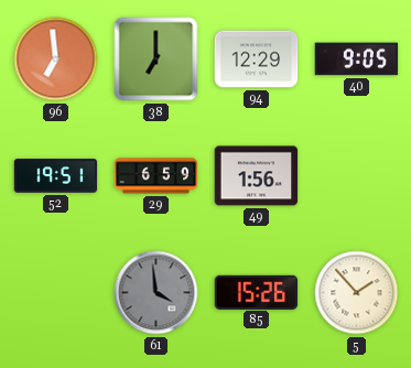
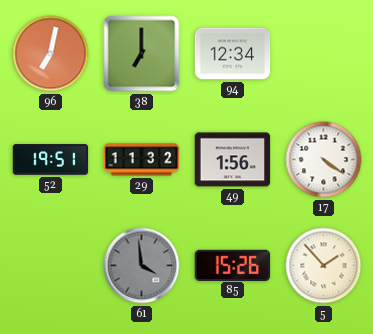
96: 6:59 -> 7:02
94: 12:29 -> 12:34
40: 9:05 -> none
29: 6:59 -> 11:32
17: none -> 4:21
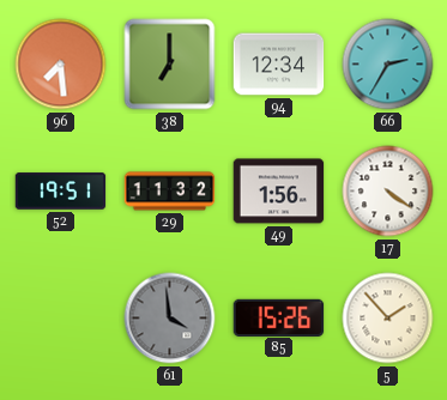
96: 7:02 -> 7:29
66: none -> 2:35
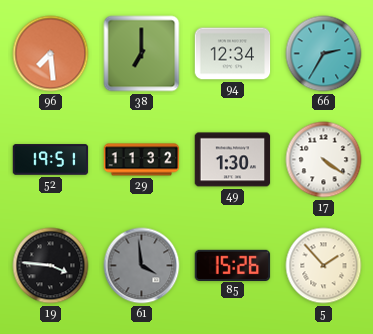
49: 1:56 -> 1:30
19: none -> 3:46
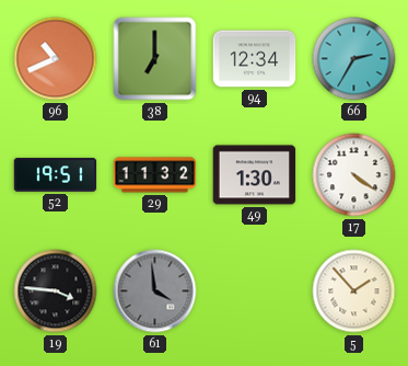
96: 7:29 -> 10:41
85: 15:26 -> none
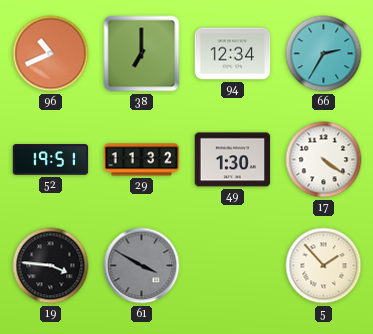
61: 3:59 -> 3:50
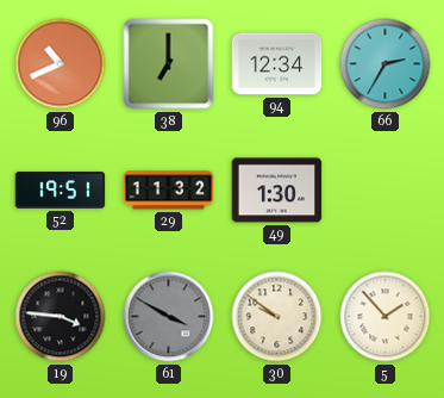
17: 4:21 -> none
30: none -> 9:51
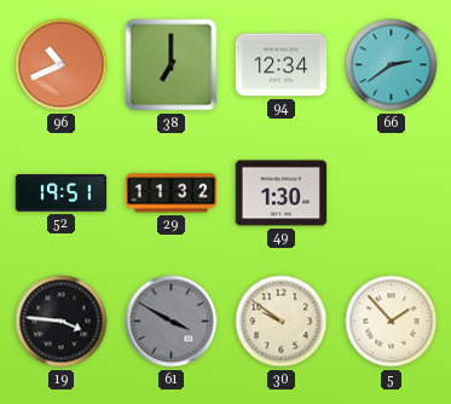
66: 2:35 -> 2:39
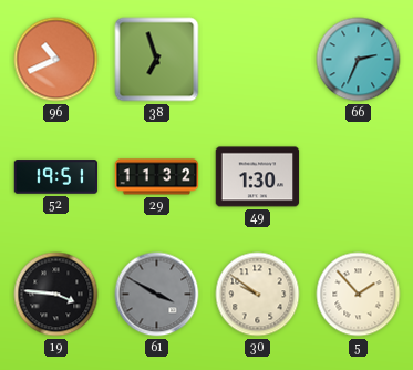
38: 7:00 -> 6:57
94: 12:34 -> none
66: 2:39 -> 2:34
